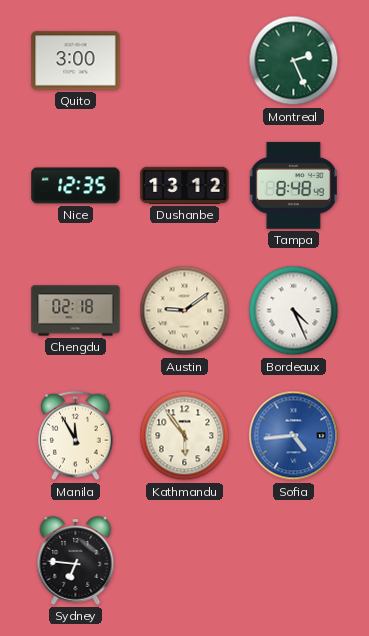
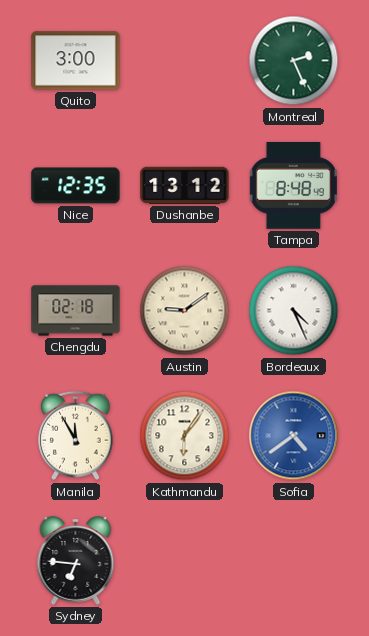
Kathmandu: 5:54 -> 6:06
Sofia: 4:44 -> 4:39
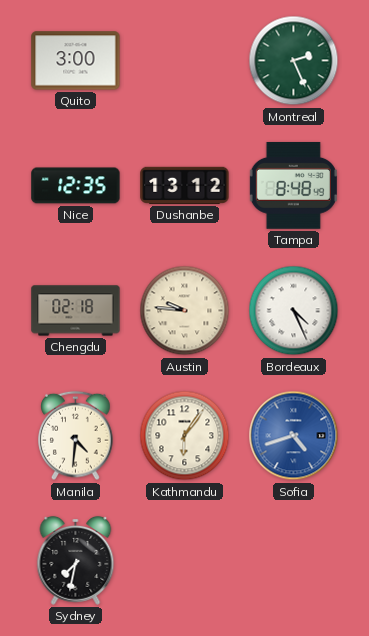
Austin: 9:09 -> 9:46
Manila: 11:55 -> 4:31
Sofia: 4:39 -> 4:42
Sydney: 6:46 -> 7:32
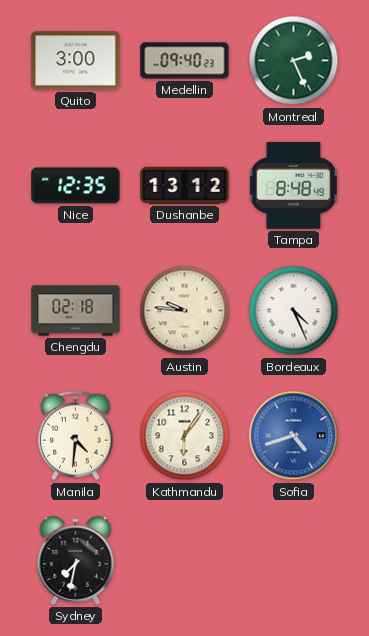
Medellin: none -> 09:40
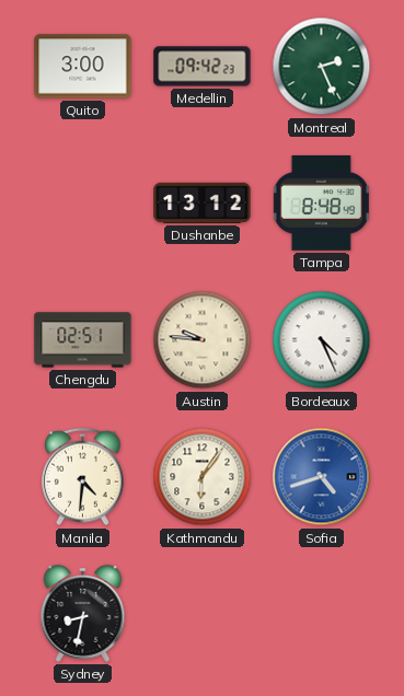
Medellin: 09:40 -> 09:42
Nice: 12:35 -> none
Chengdu: 02:18 -> 02:51
Sydney: 7:32 -> 8:32
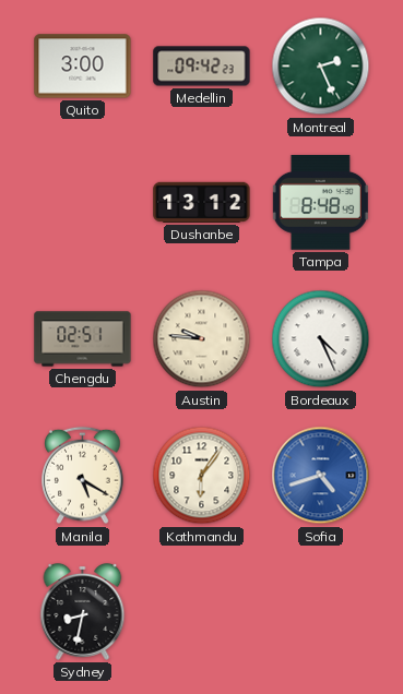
Manila: 4:31 -> 5:20
